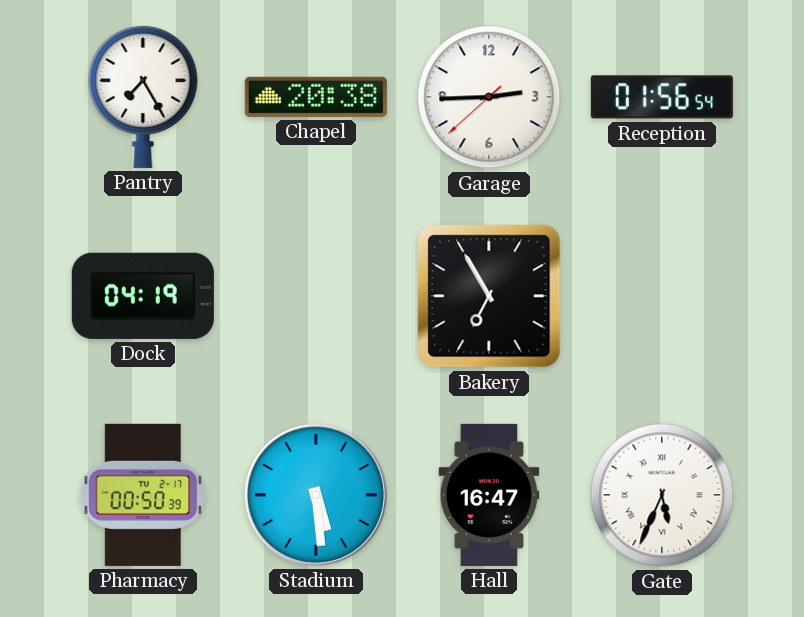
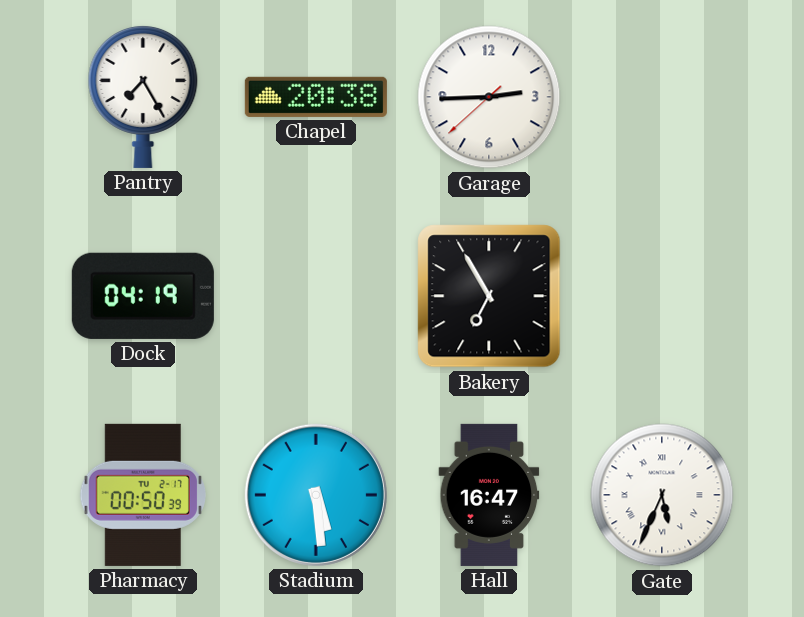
Reception: 01:56 -> none
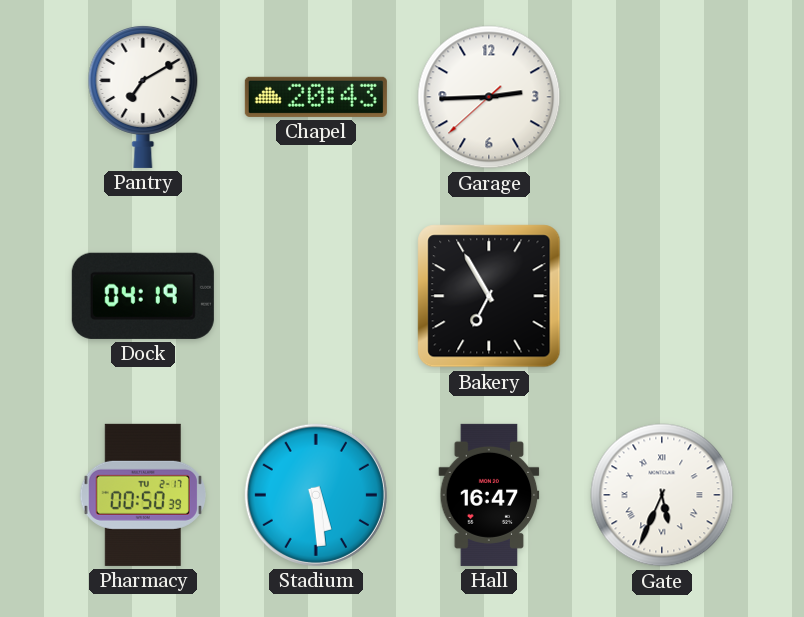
Pantry: 7:25 -> 7:10
Chapel: 20:38 -> 20:43
